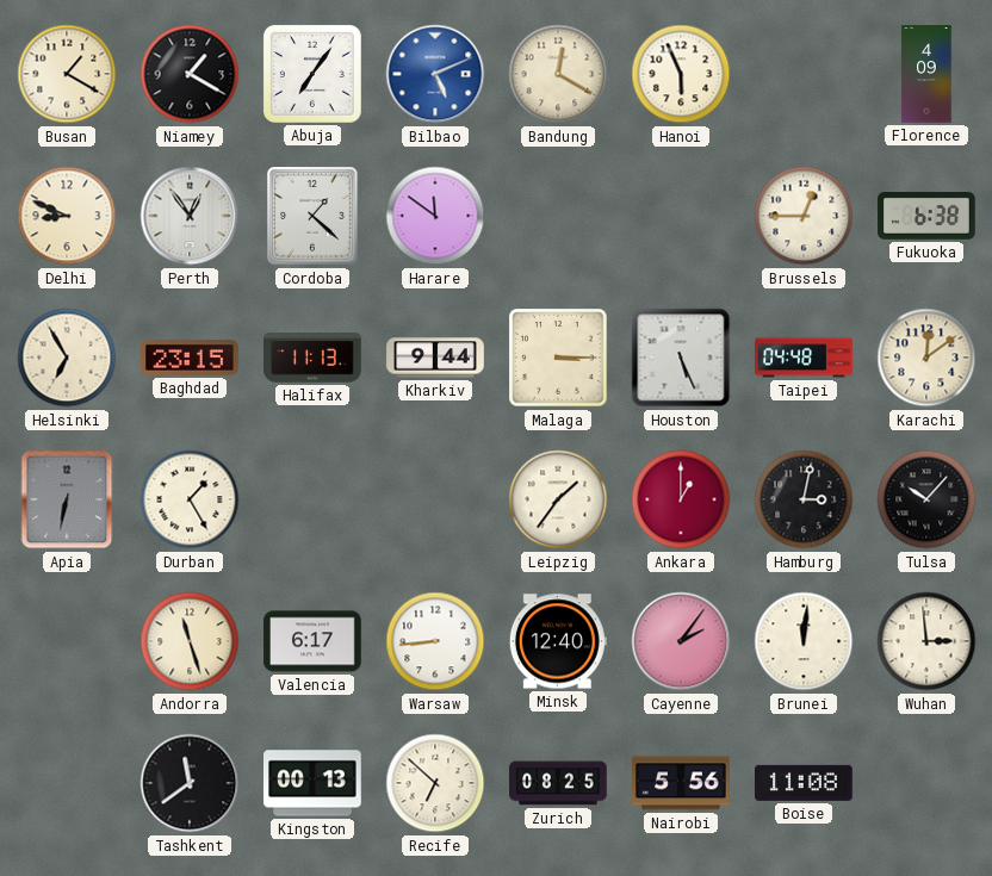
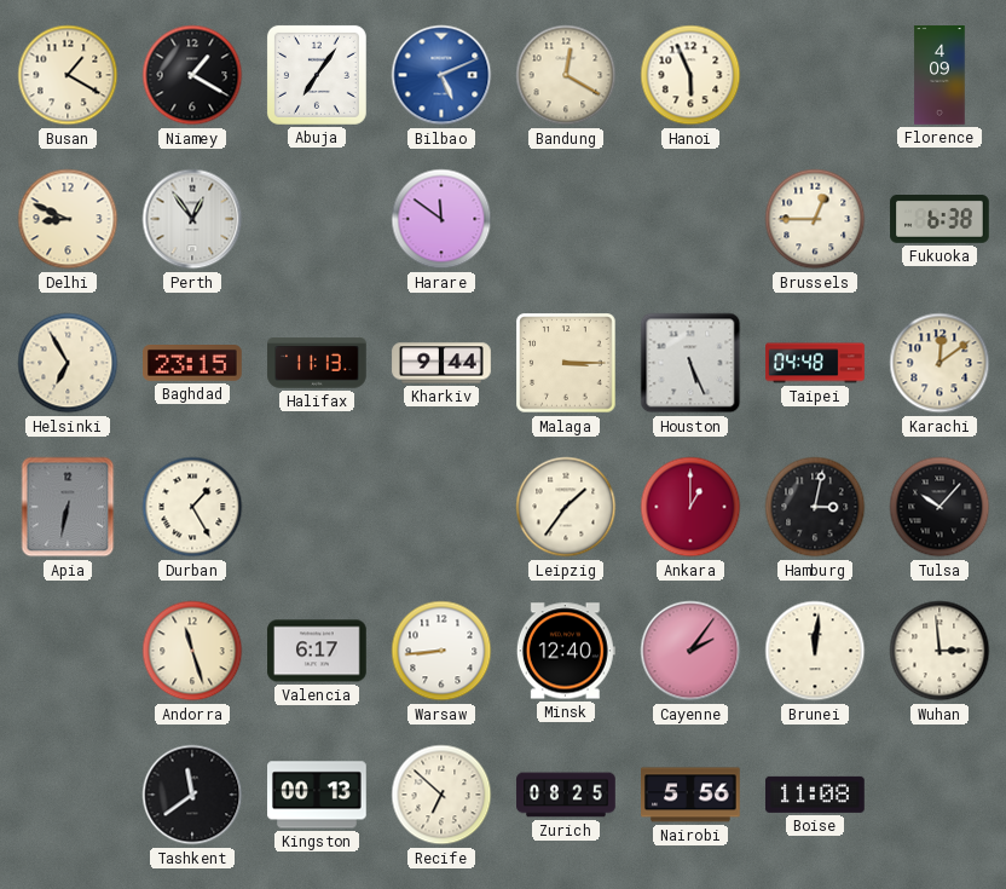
Cordoba: 1:22 -> none
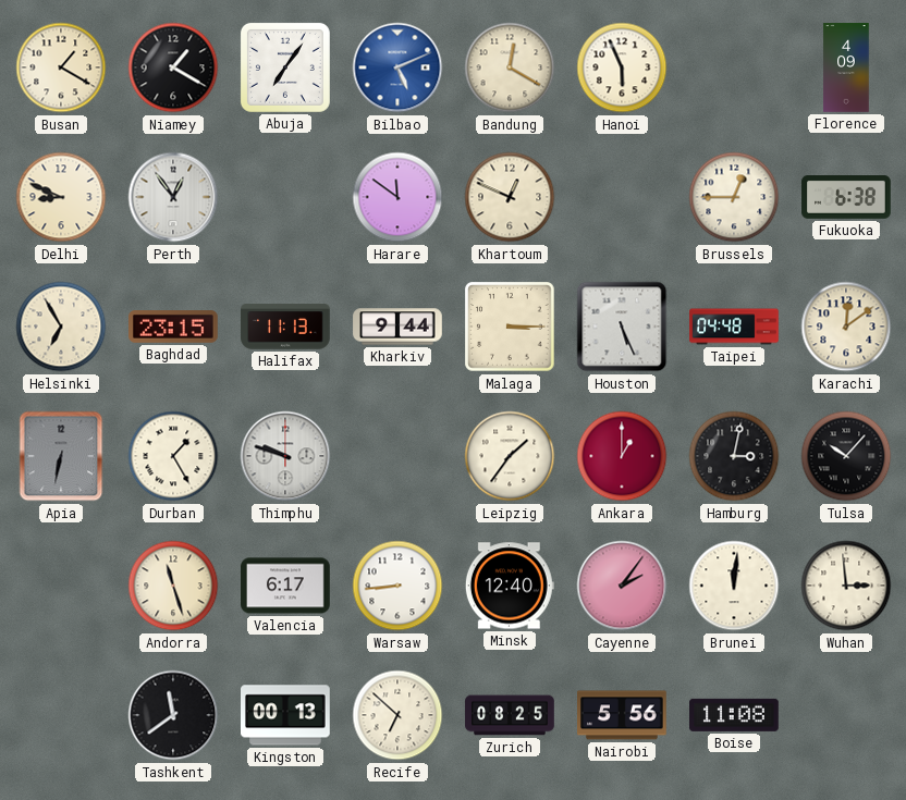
Khartoum: none -> 12:49
Thimphu: none -> 9:48
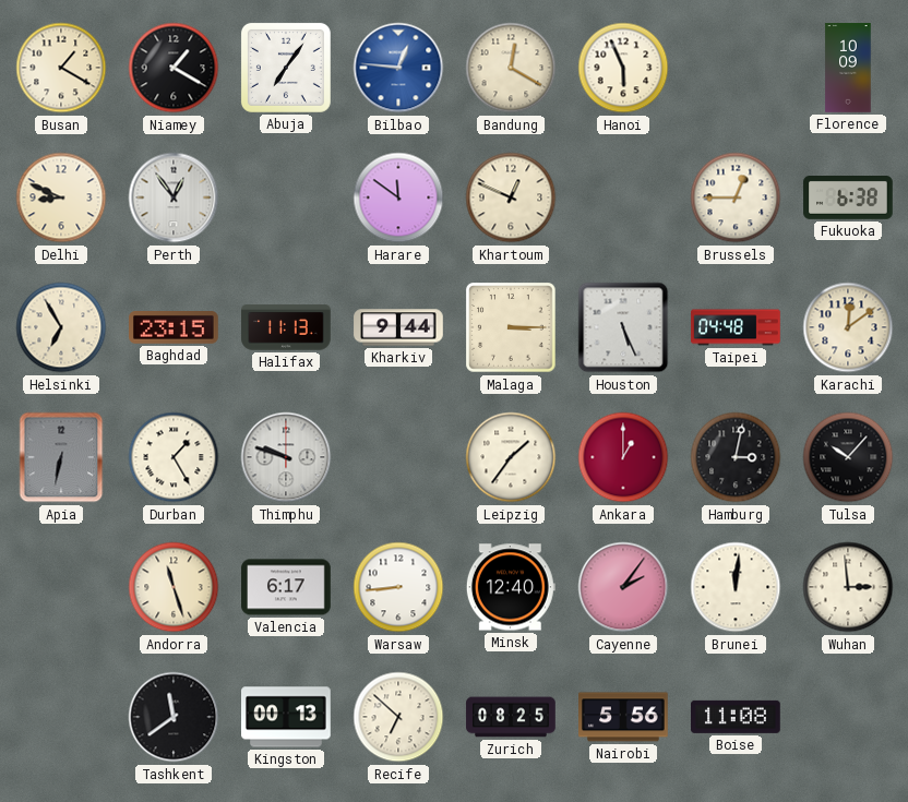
Bilbao: 5:11 -> 12:46
Florence: 4:09 -> 10:09
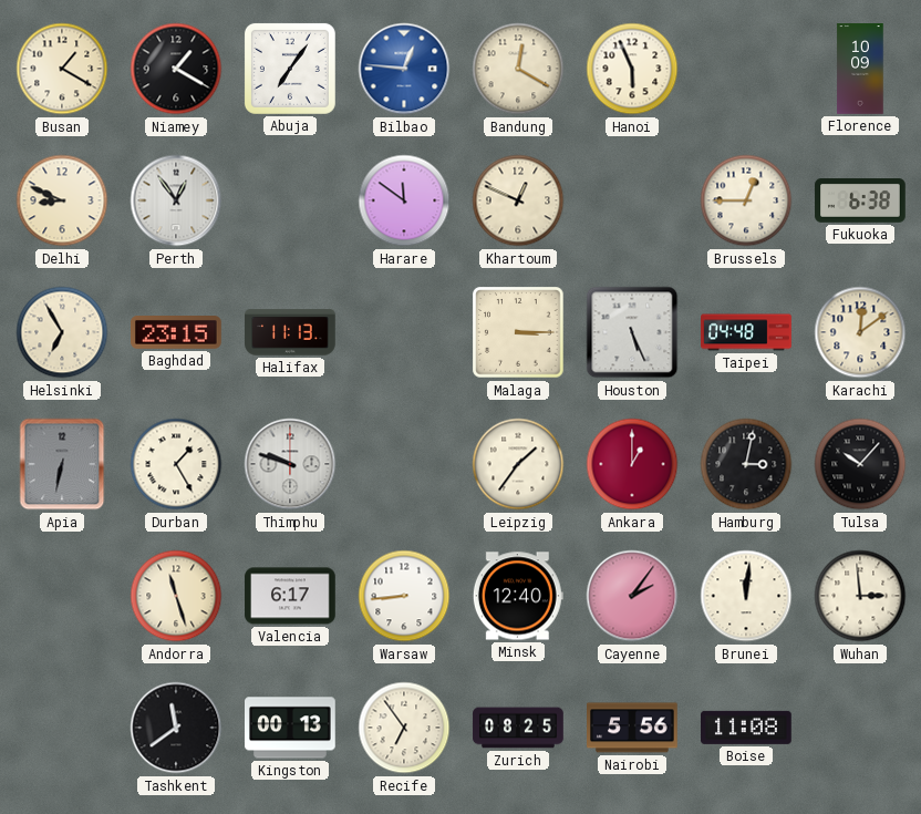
Kharkiv: 9:44 -> none
Recife: 6:52 -> 6:54
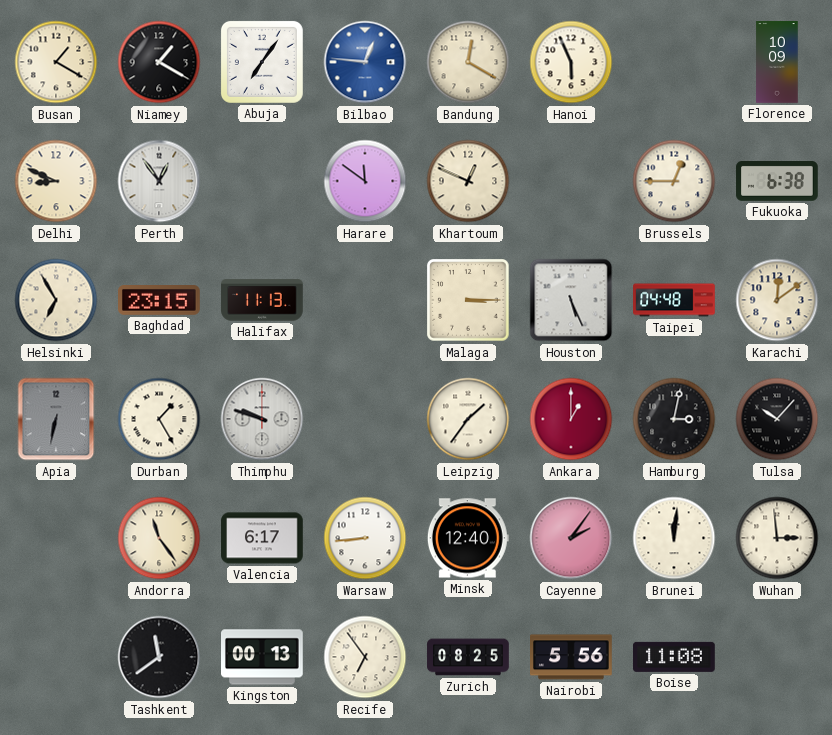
Andorra: 11:27 -> 11:24
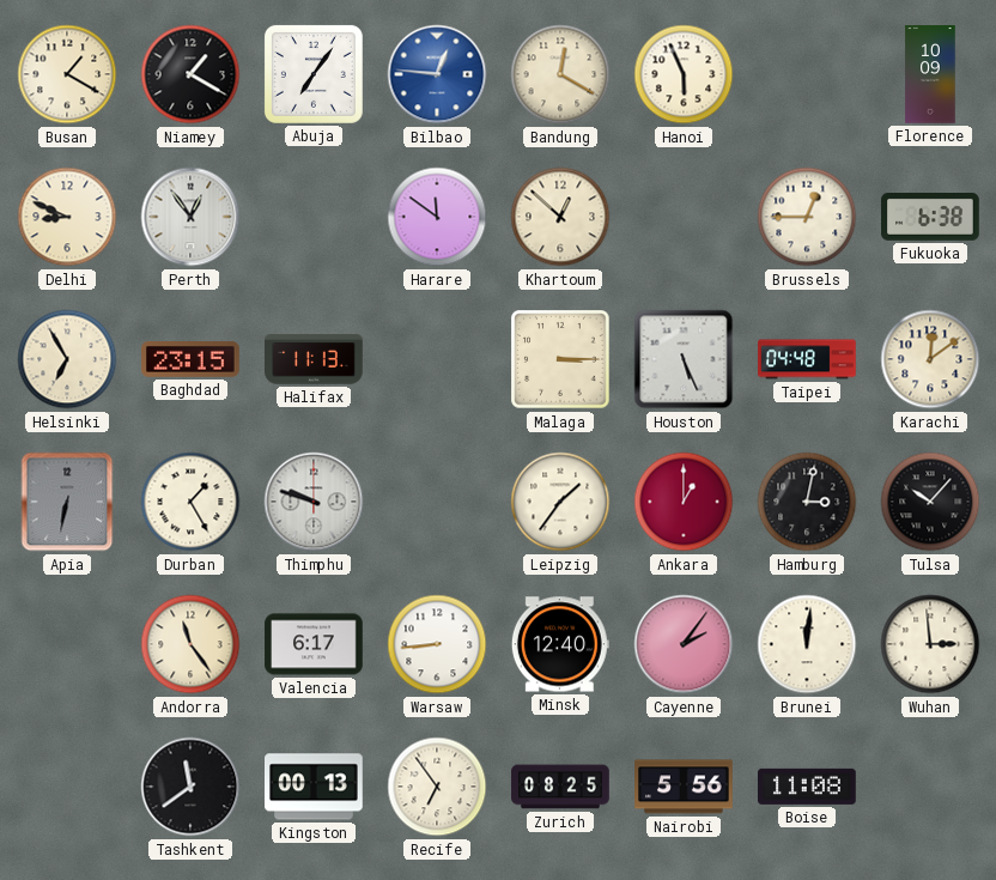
Khartoum: 12:49 -> 12:52
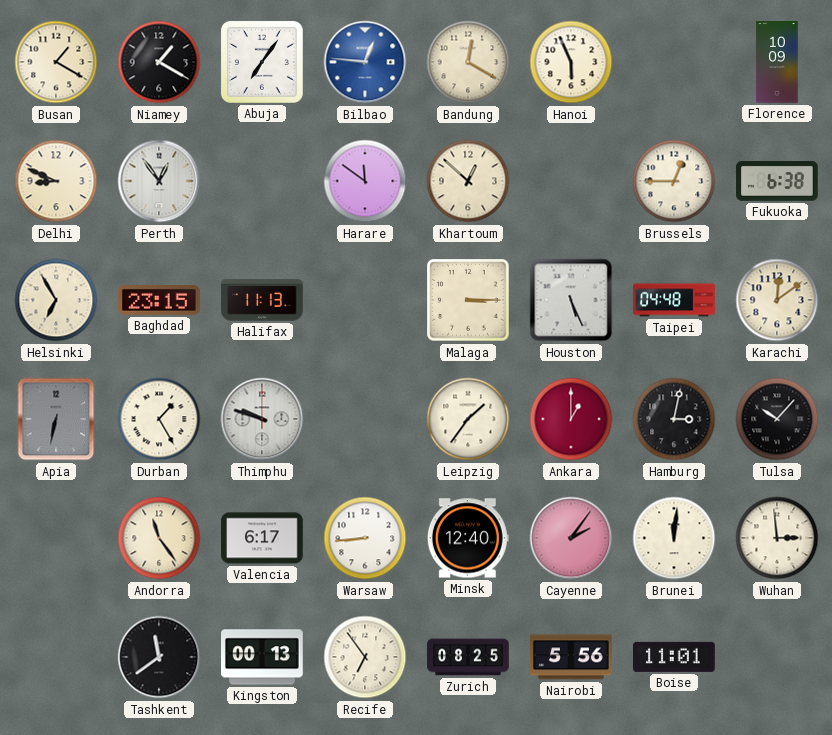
Boise: 11:08 -> 11:01
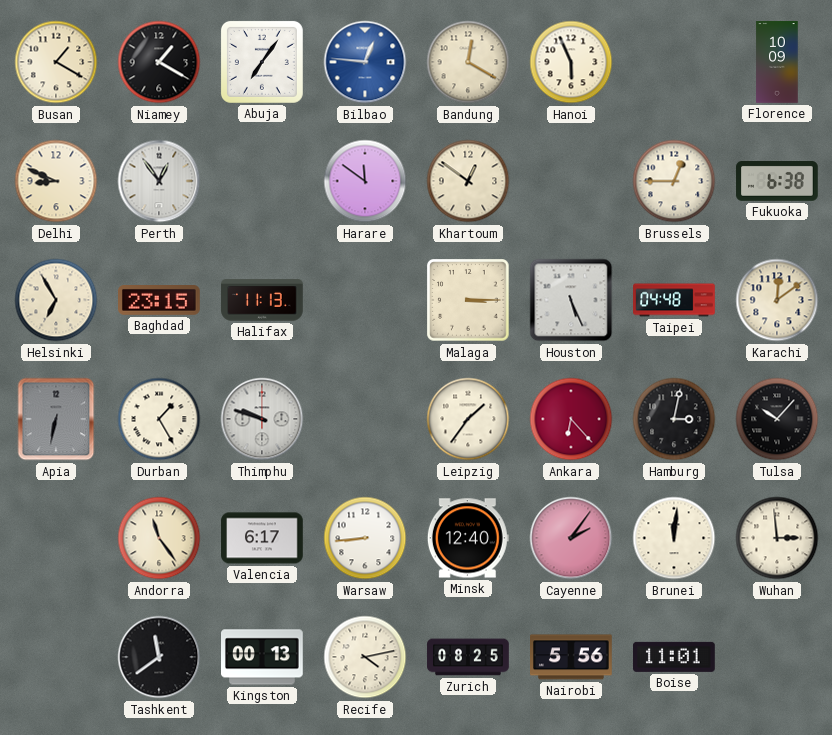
Khartoum: 12:52 -> 12:51
Ankara: 1:00 -> 6:23
Recife: 6:54 -> 4:13
